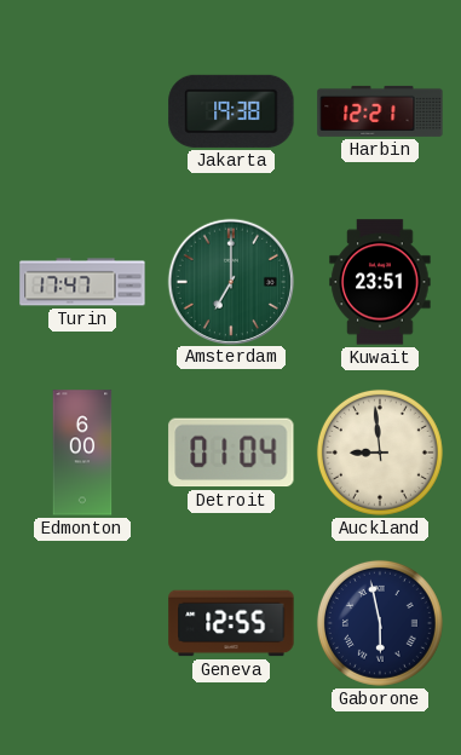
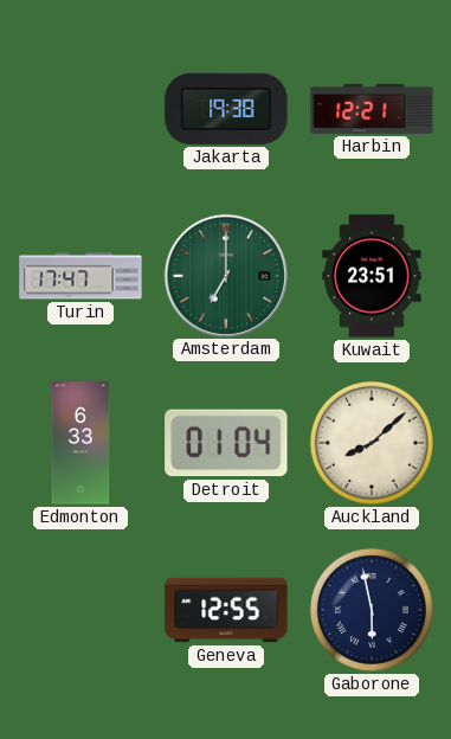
Edmonton: 6:00 -> 6:33
Auckland: 8:59 -> 8:08
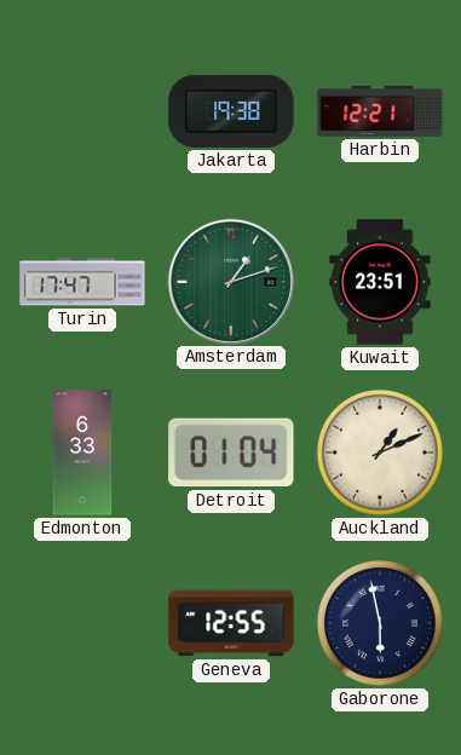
Amsterdam: 7:00 -> 1:12
Auckland: 8:08 -> 1:11
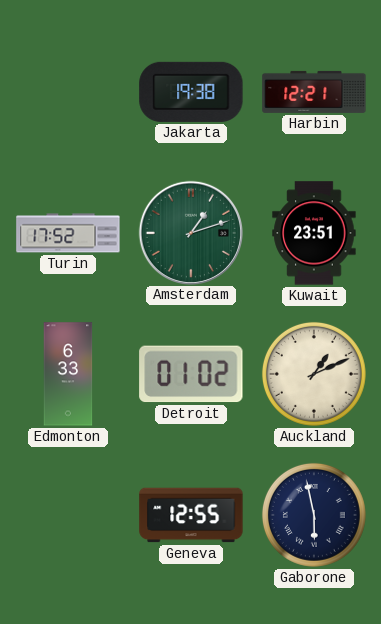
Turin: 17:47 -> 17:52
Detroit: 01:04 -> 01:02
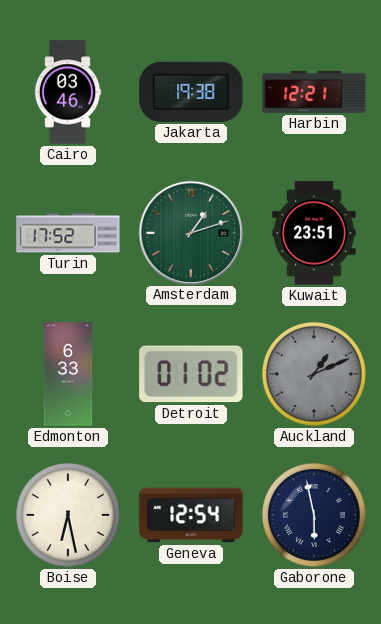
Cairo: none -> 03:46
Auckland dial: cream -> grey
Boise: none -> 6:28
Geneva: 12:55 -> 12:54
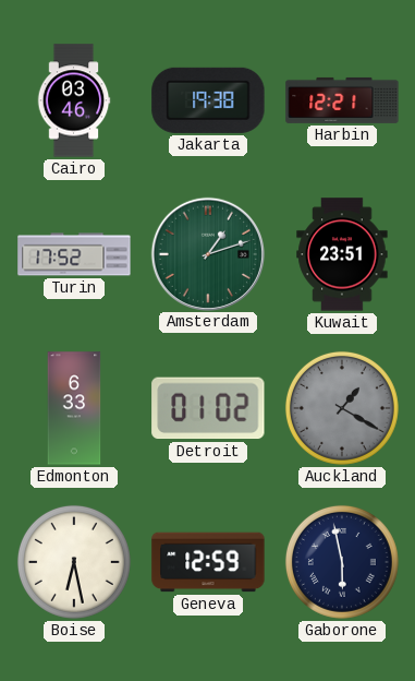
Auckland: 1:11 -> 1:20
Geneva: 12:54 -> 12:59
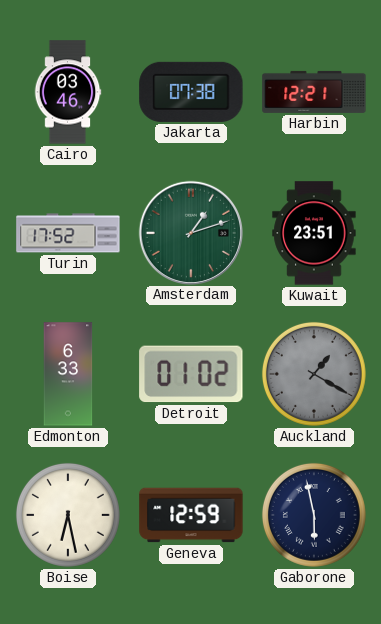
Jakarta: 19:38 -> 07:38
